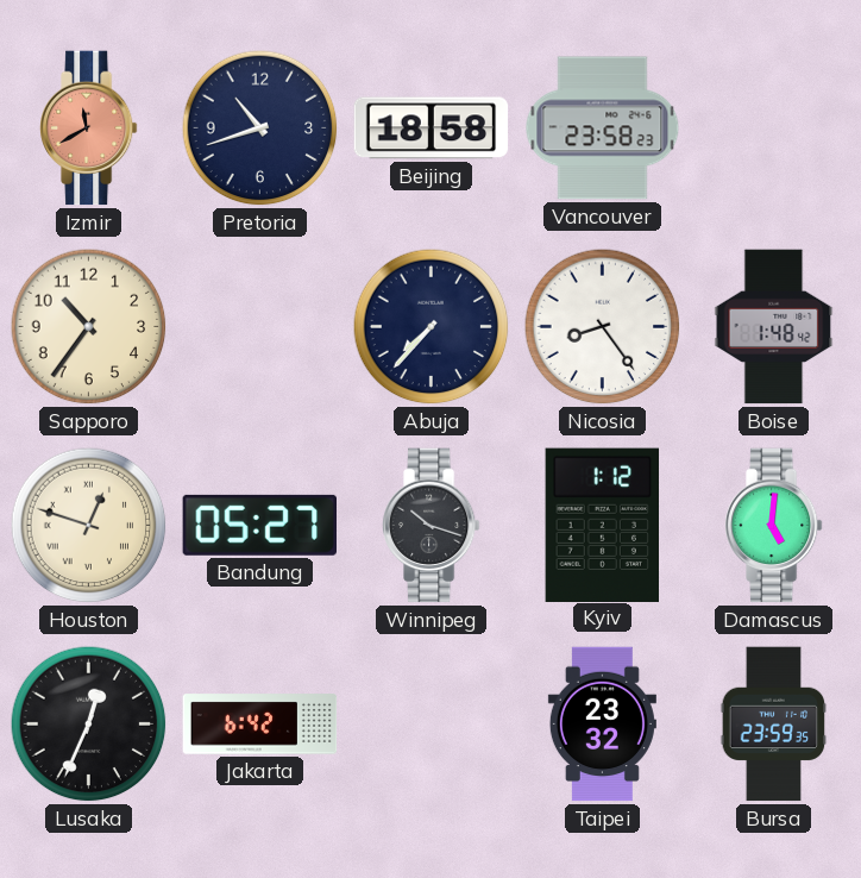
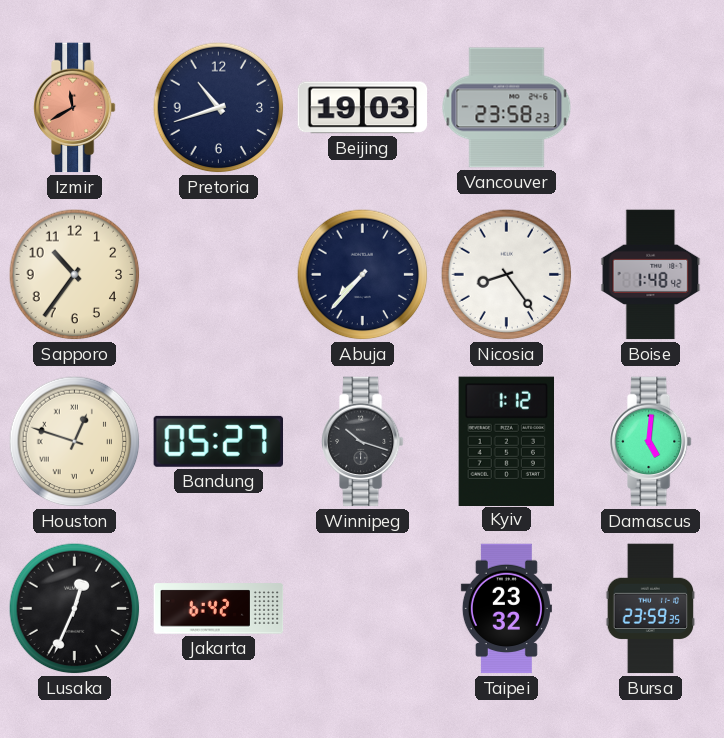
Beijing: 18:58 -> 19:03
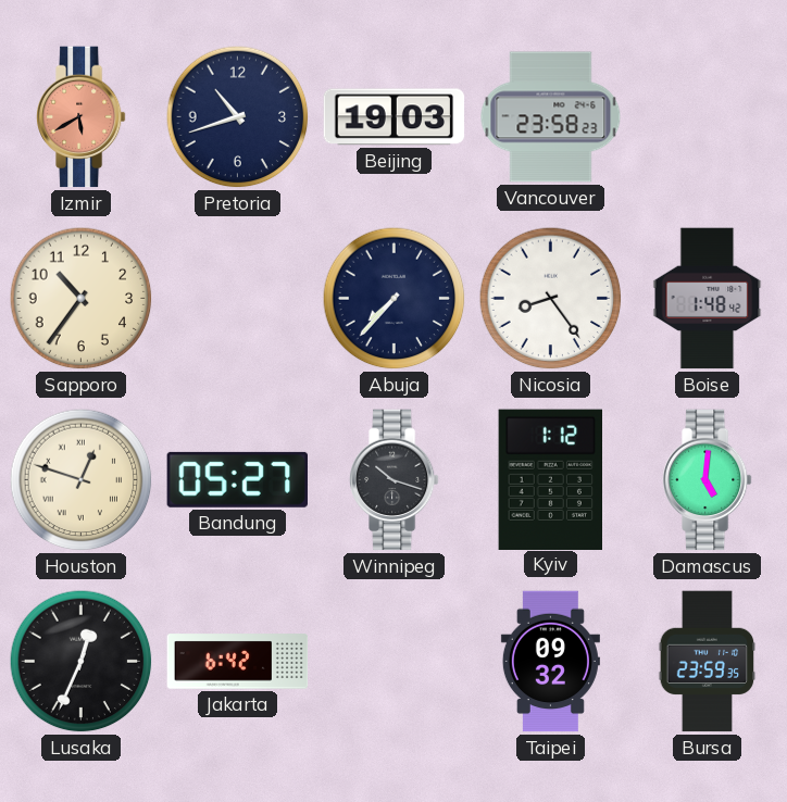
Izmir: 11:40 -> 5:40
Taipei: 23:32 -> 09:32
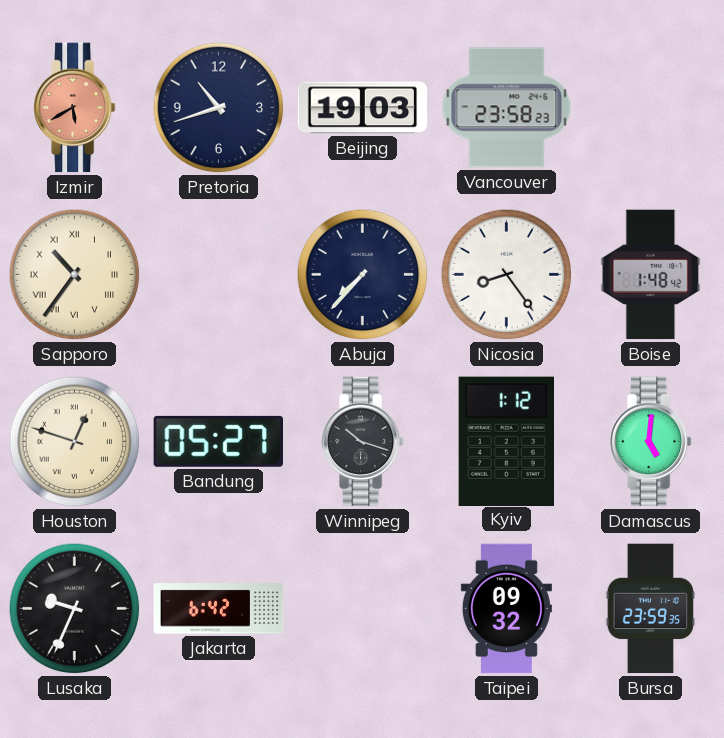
Sapporo numerals: Arabic -> Roman
Lusaka: 12:34 -> 9:34
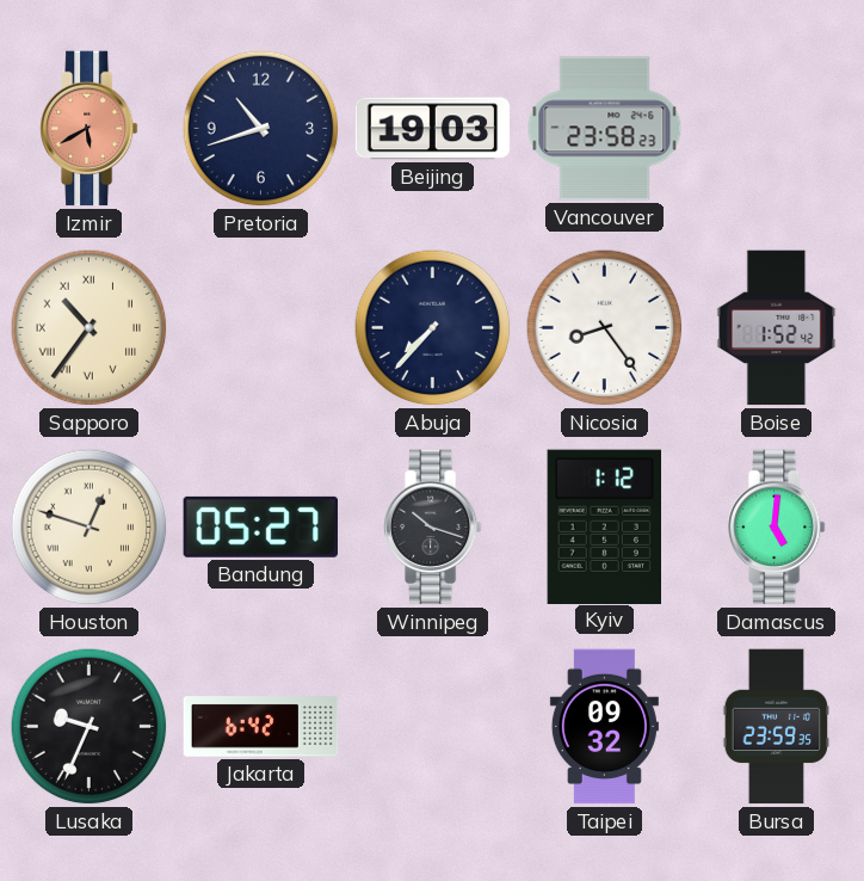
Boise: 1:48 -> 1:52
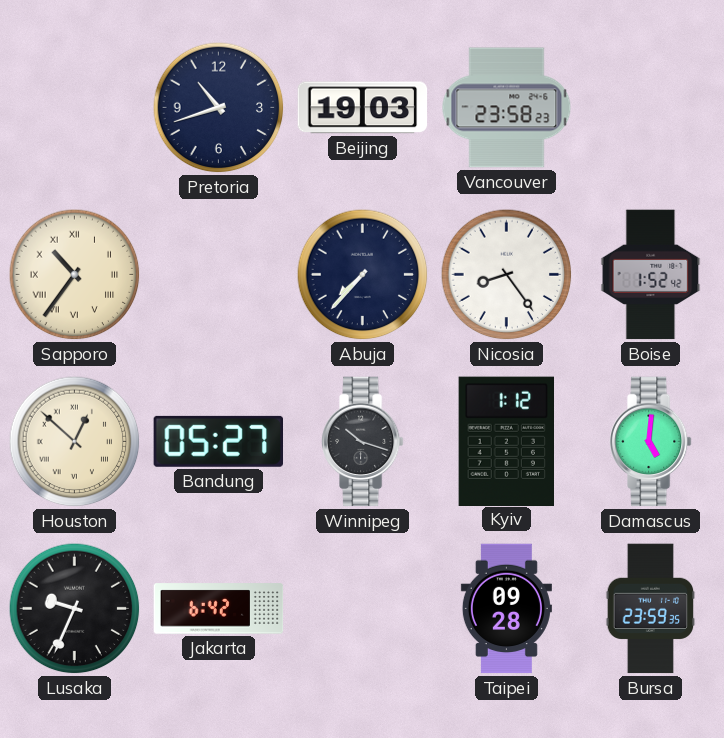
Izmir: 5:40 -> none
Houston: 12:48 -> 12:52
Taipei: 09:32 -> 09:28
